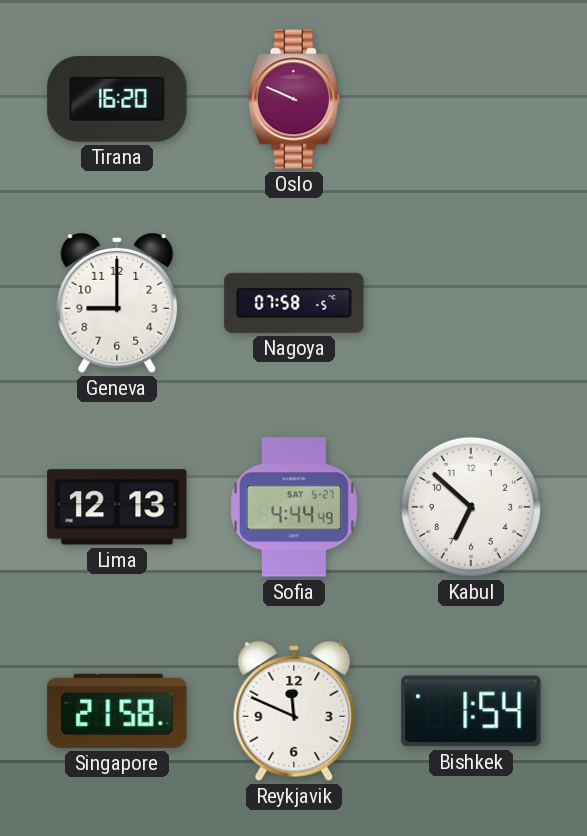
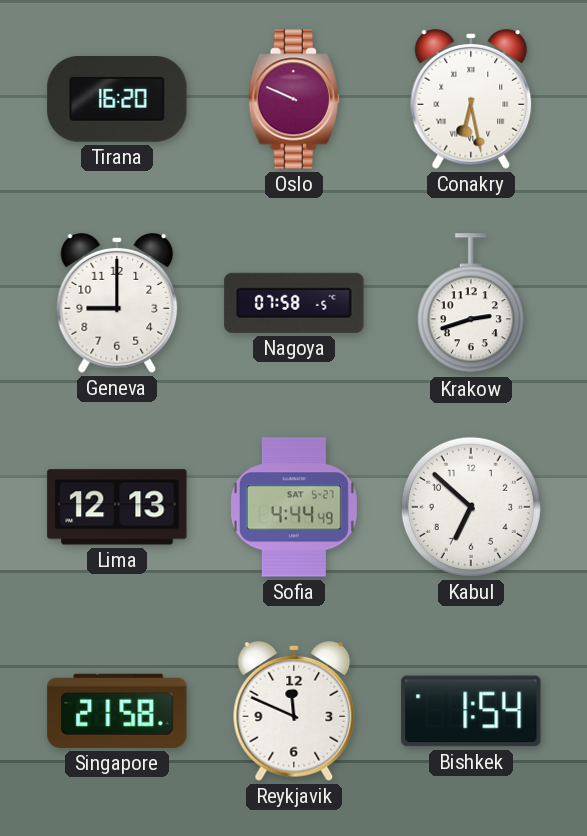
Conakry: none -> 6:28
Krakow: none -> 2:42
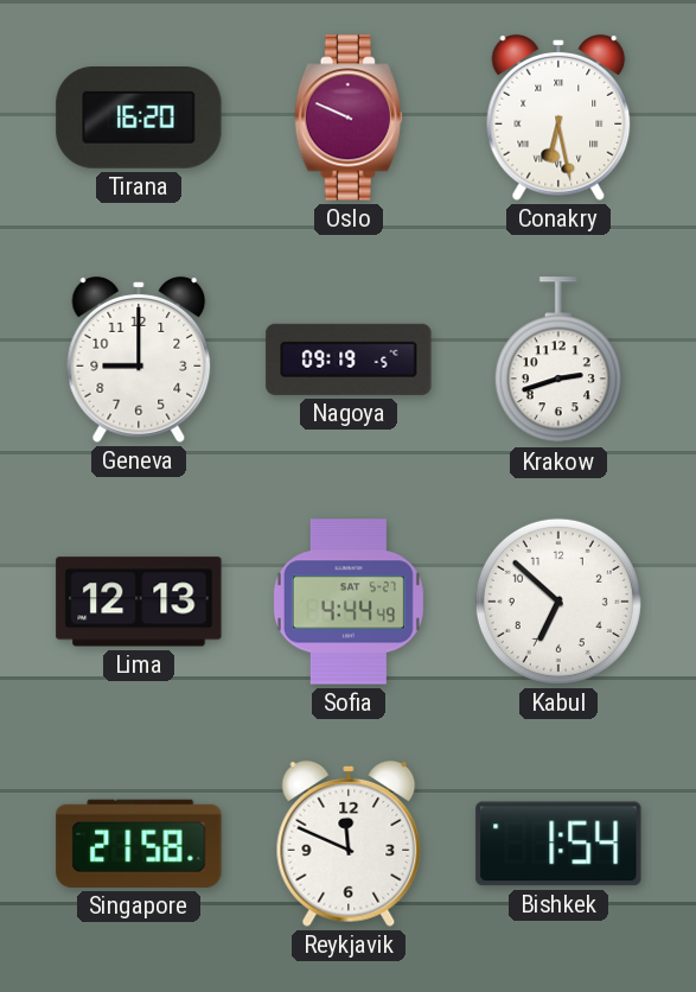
Nagoya: 07:58 -> 09:19
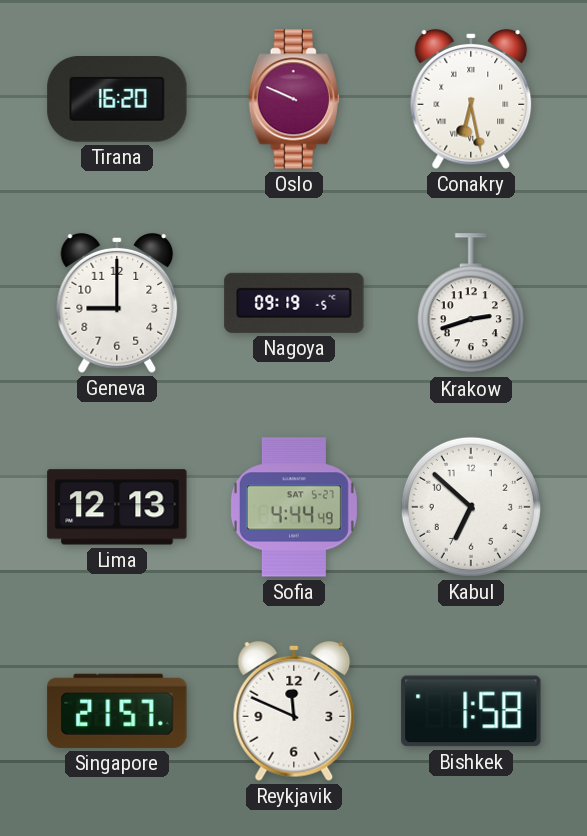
Singapore: 21:58 -> 21:57
Bishkek: 1:54 -> 1:58
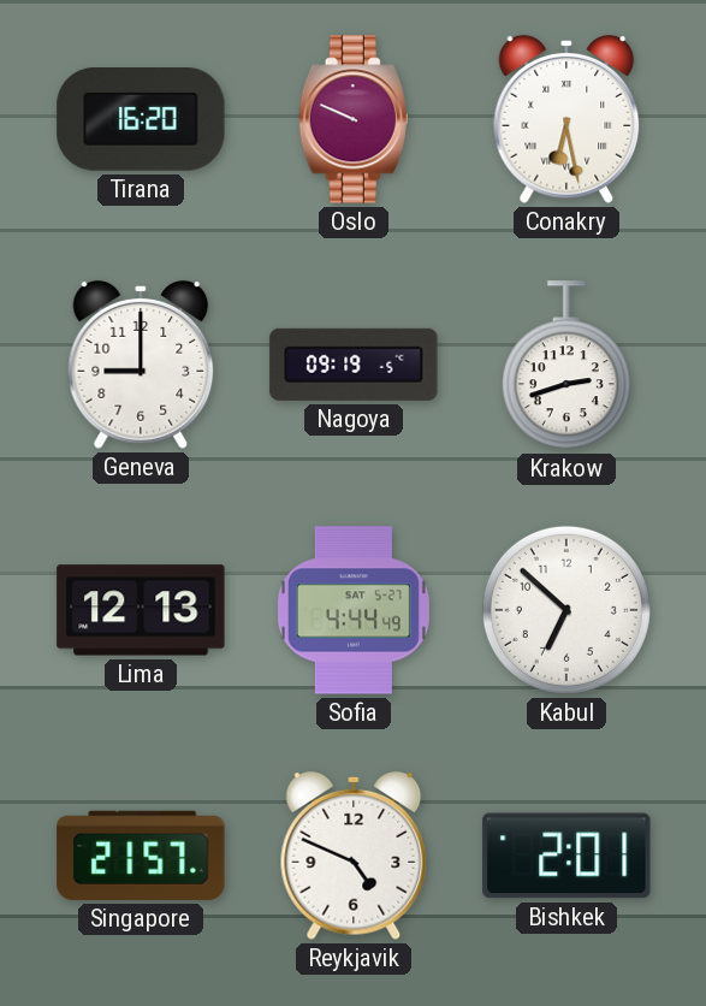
Reykjavik: 11:49 -> 4:49
Bishkek: 1:58 -> 2:01
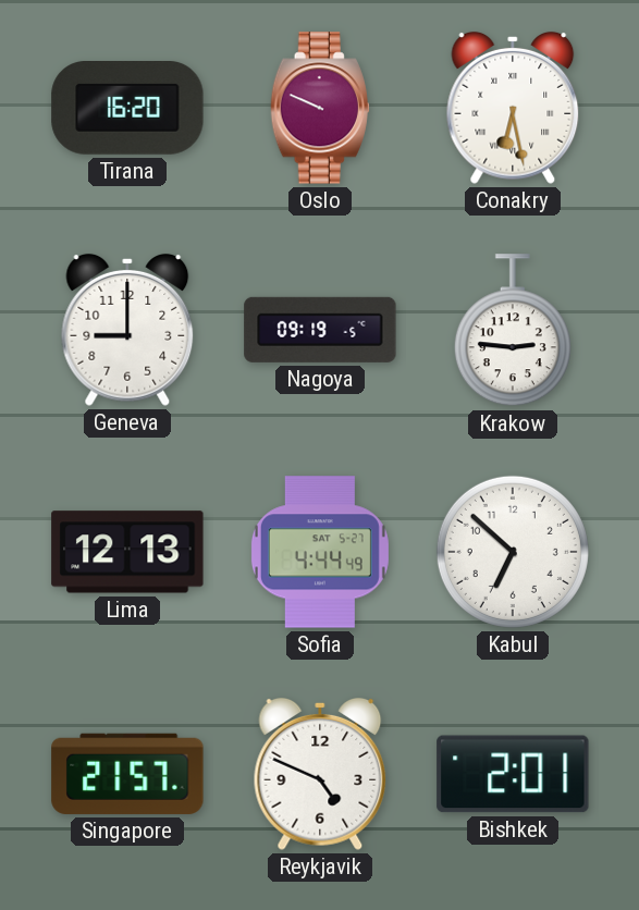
Krakow: 2:42 -> 2:46
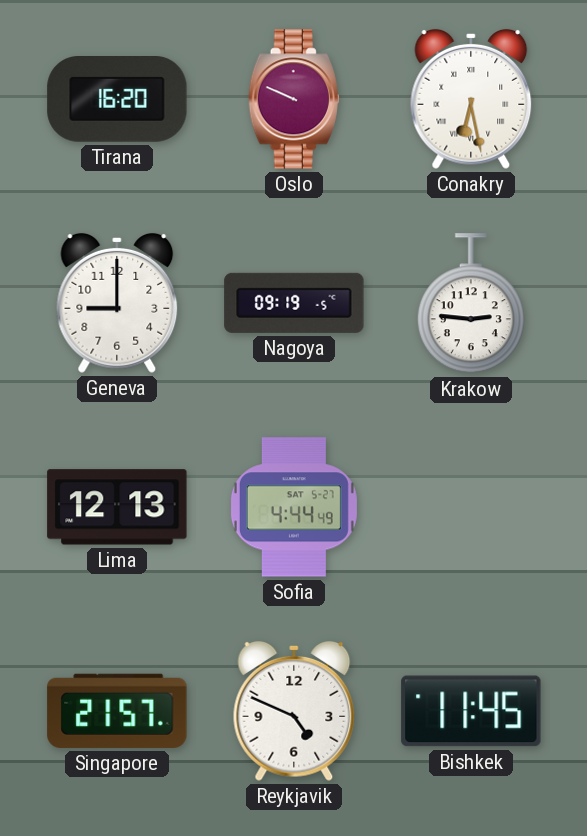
Kabul: 6:52 -> none
Bishkek: 2:01 -> 11:45
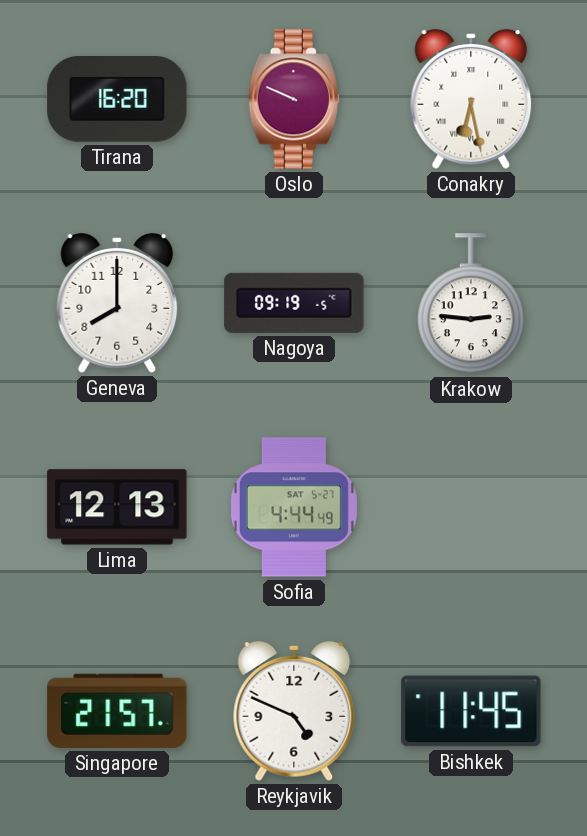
Geneva: 9:00 -> 8:00
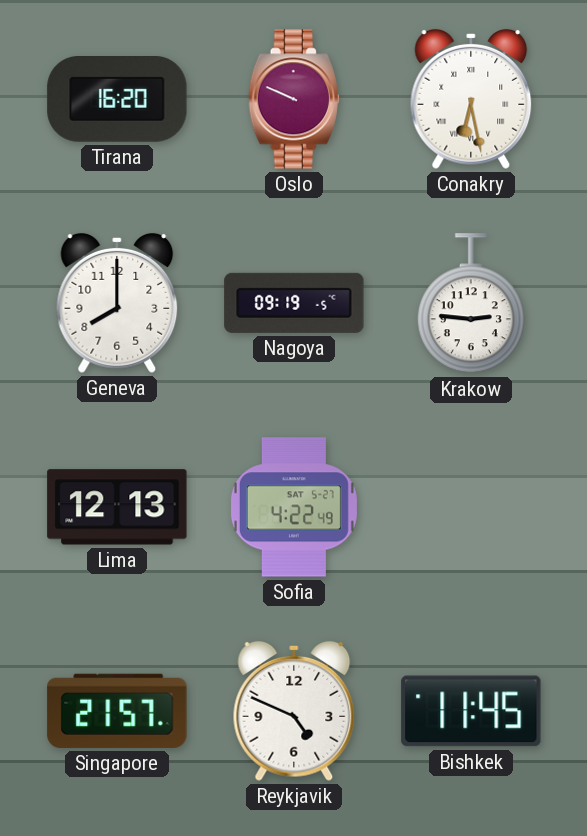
Sofia: 4:44 -> 4:22
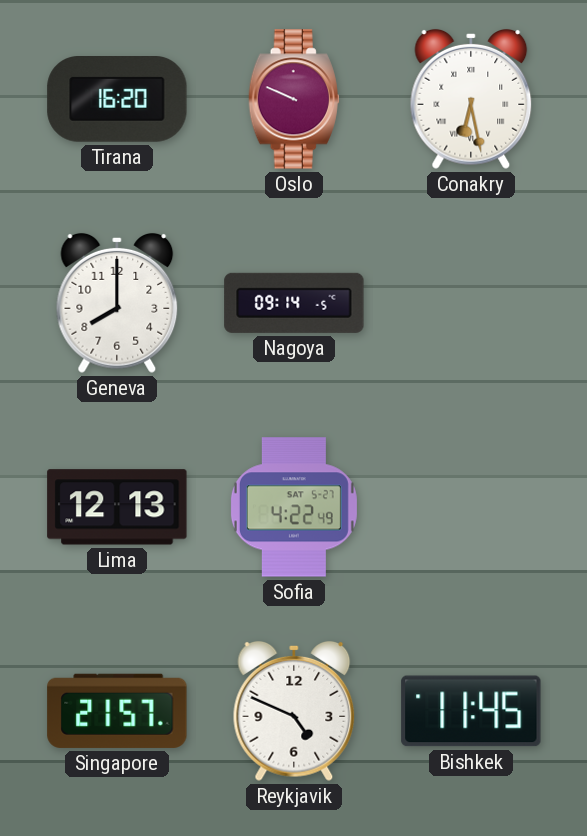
Nagoya: 09:19 -> 09:14
Krakow: 2:46 -> none
